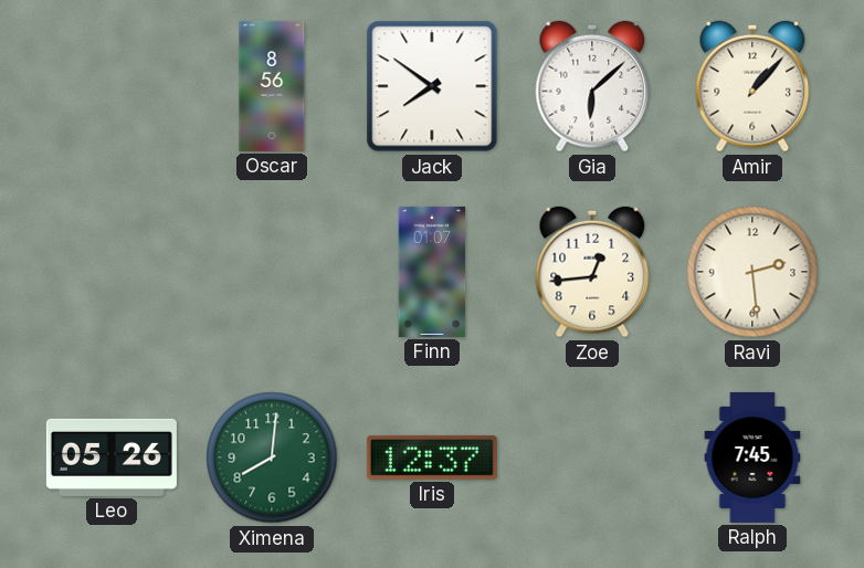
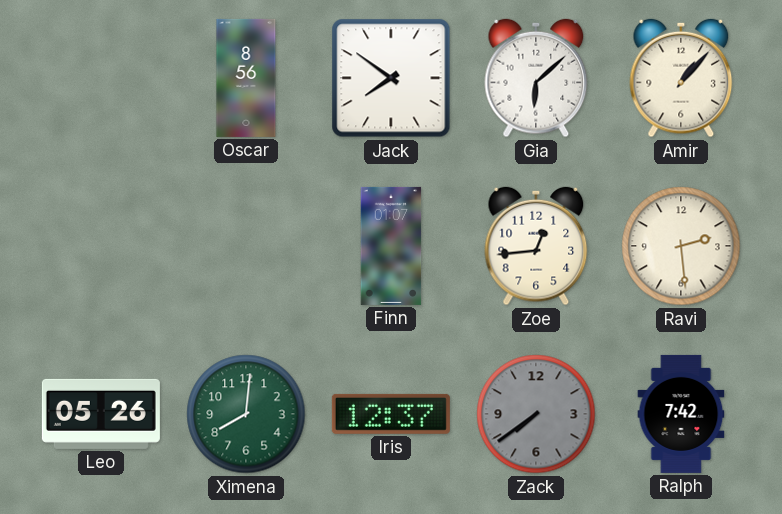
Zack: none -> 7:39
Ralph: 7:45 -> 7:42
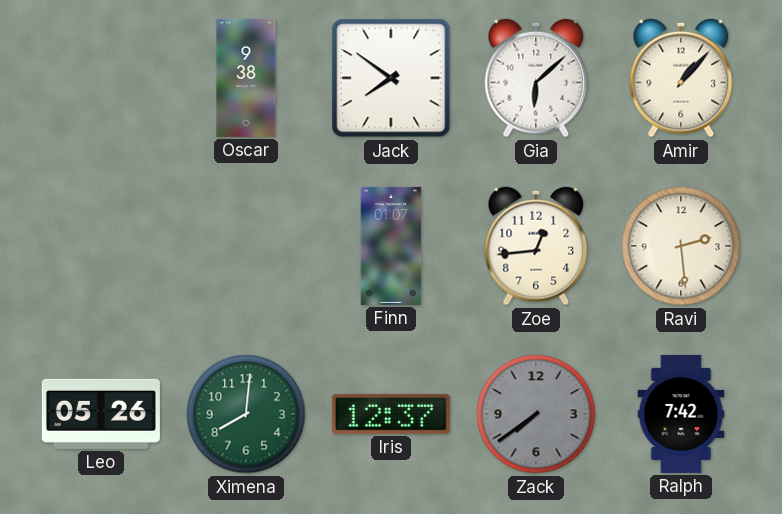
Oscar: 8:56 -> 9:38
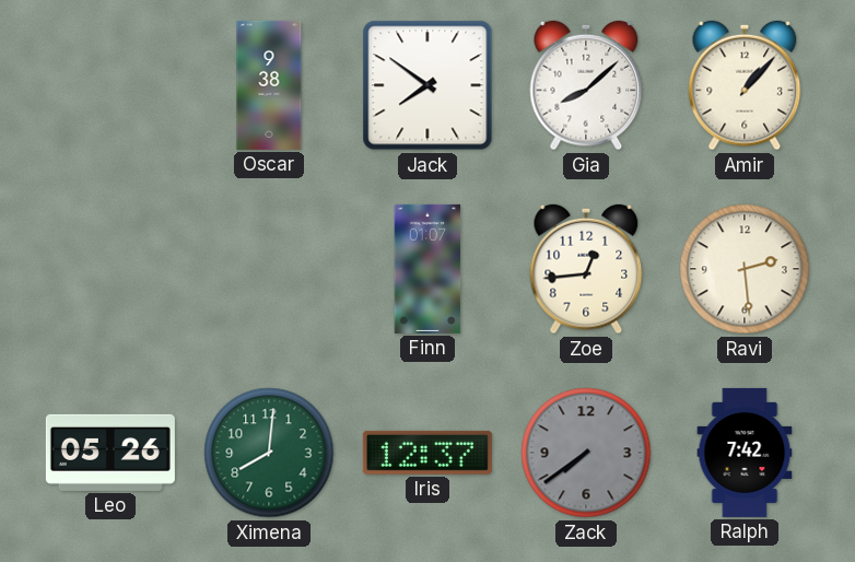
Gia: 6:08 -> 8:08
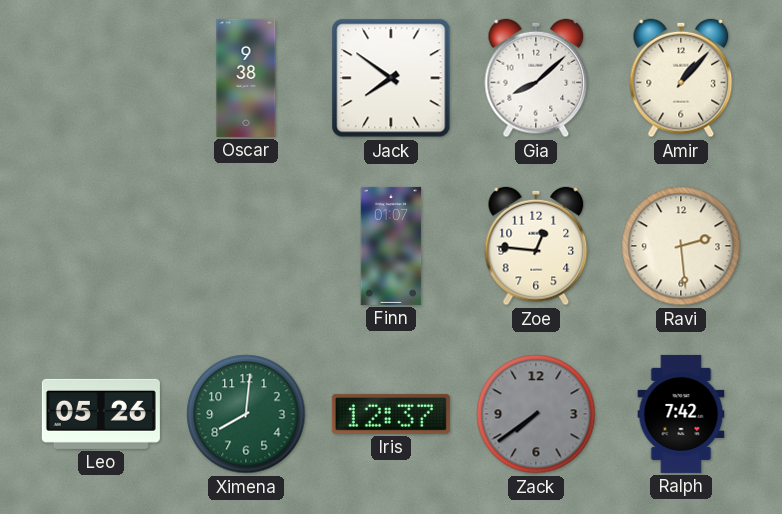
Zoe: 12:44 -> 12:46
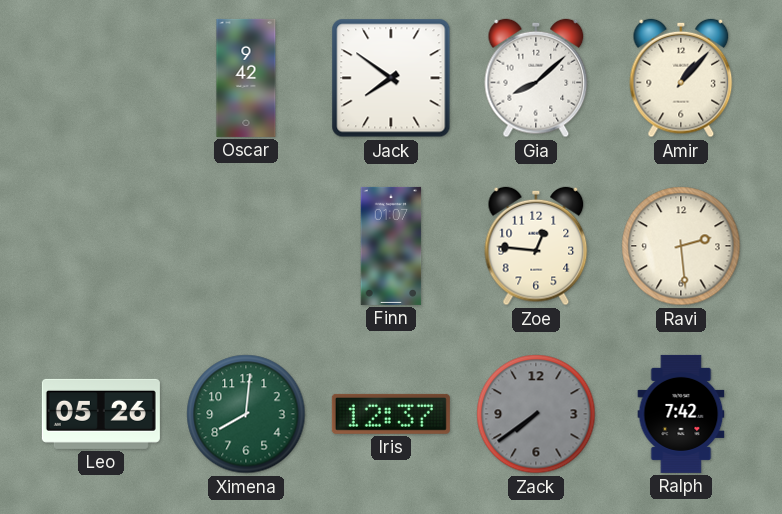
Oscar: 9:38 -> 9:42
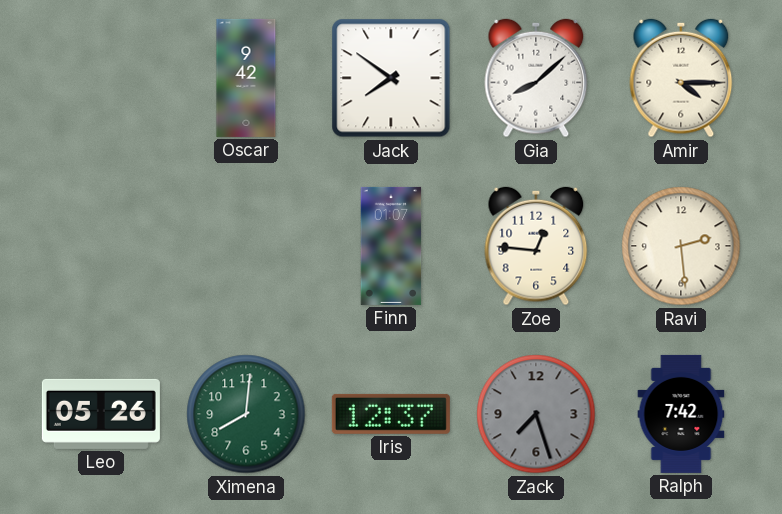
Amir: 1:07 -> 4:15
Zack: 7:39 -> 7:27
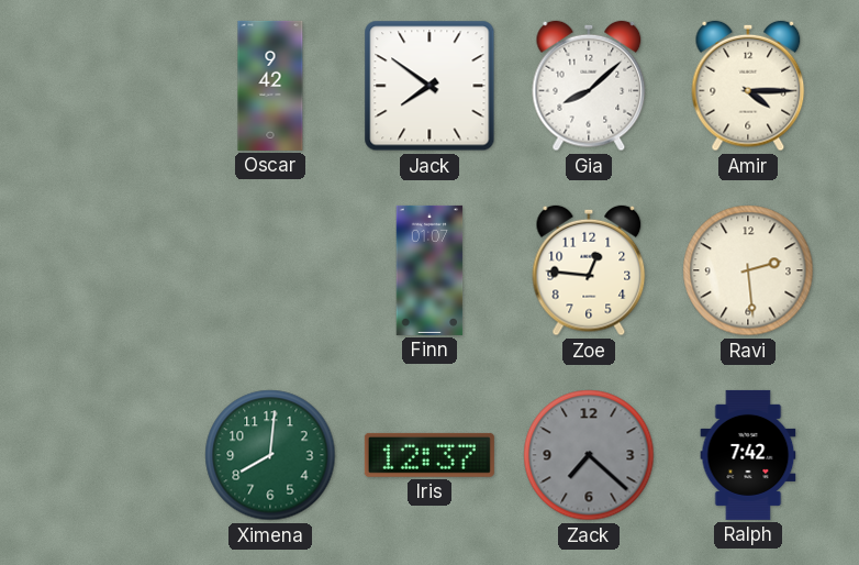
Leo: 05:26 -> none
Zack: 7:27 -> 7:22
